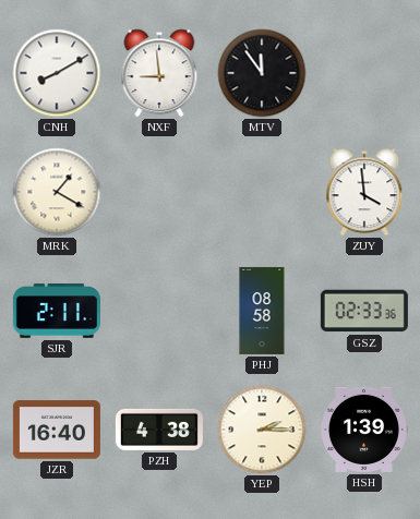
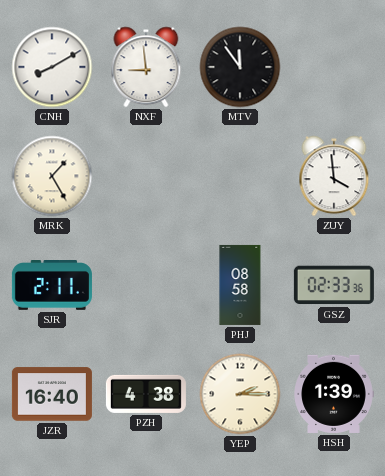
MRK: 1:20 -> 1:25
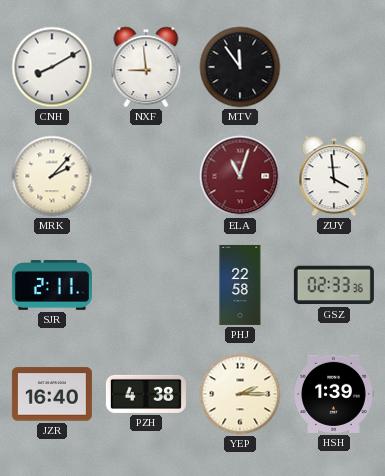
MRK: 1:25 -> 2:07
ELA: none -> 11:03
PHJ: 08:58 -> 22:58
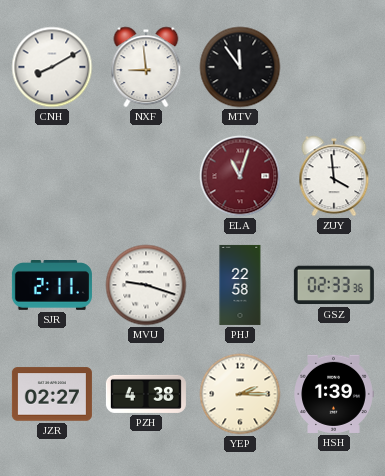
MRK: 2:07 -> none
MVU: none -> 9:18
JZR: 16:40 -> 02:27
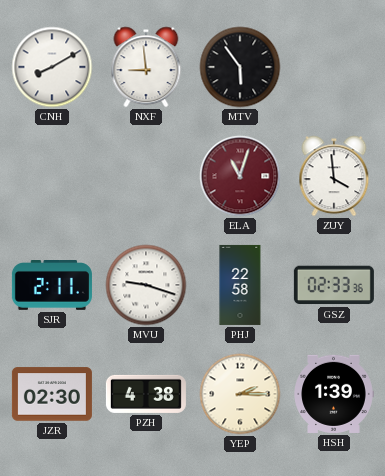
MTV: 11:54 -> 5:54
JZR: 02:27 -> 02:30
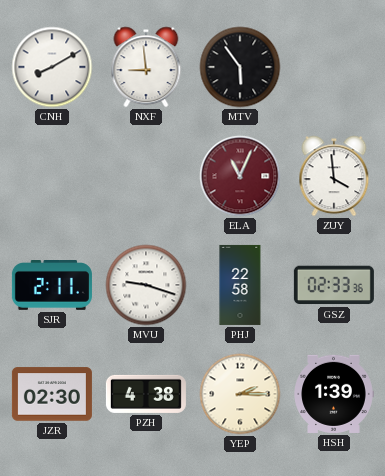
ELA: 11:03 -> 11:04
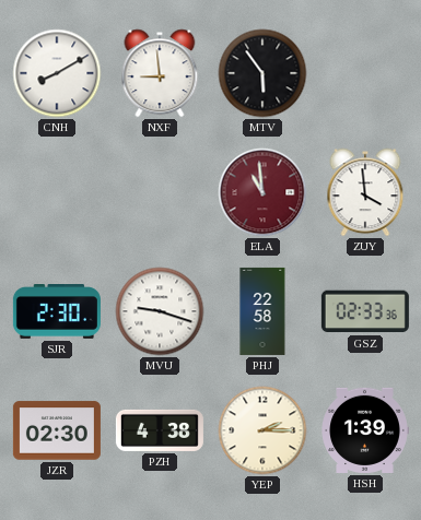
ELA: 11:04 -> 10:59
SJR: 2:11 -> 2:30
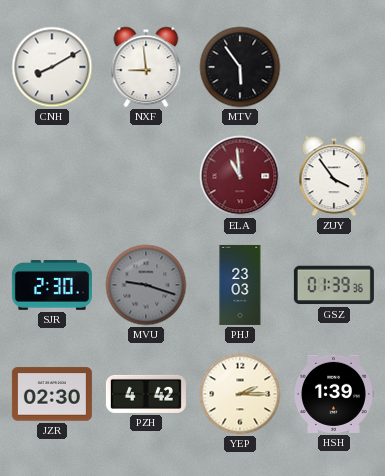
ZUY: 3:59 -> 3:54
MVU dial: white -> grey
PHJ: 22:58 -> 23:03
GSZ: 02:33 -> 01:39
PZH: 4:38 -> 4:42
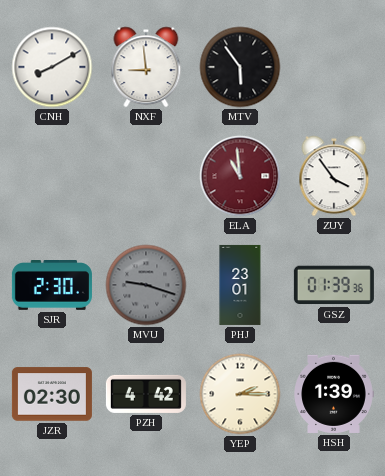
PHJ: 23:03 -> 23:01
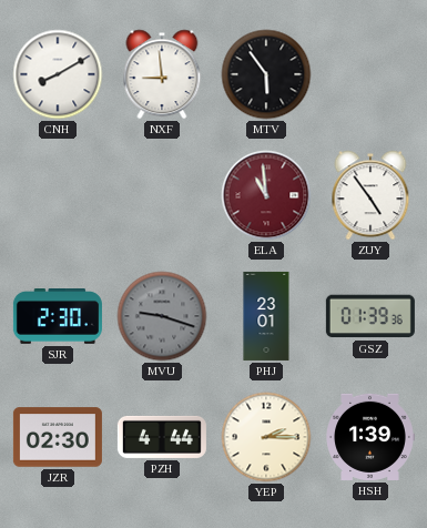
ZUY: 3:54 -> 4:54
PZH: 4:42 -> 4:44
